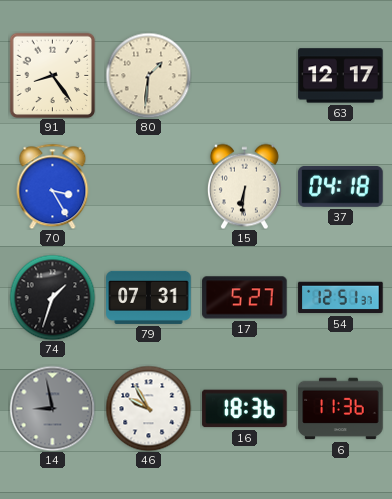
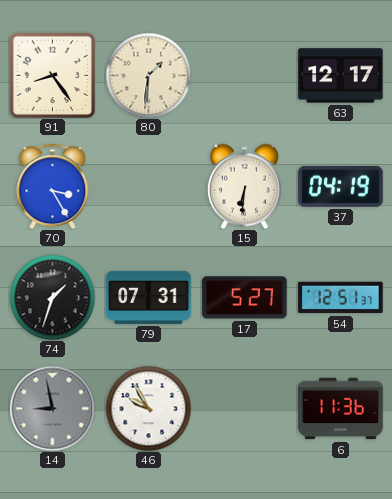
37: 04:18 -> 04:19
16: 18:36 -> none
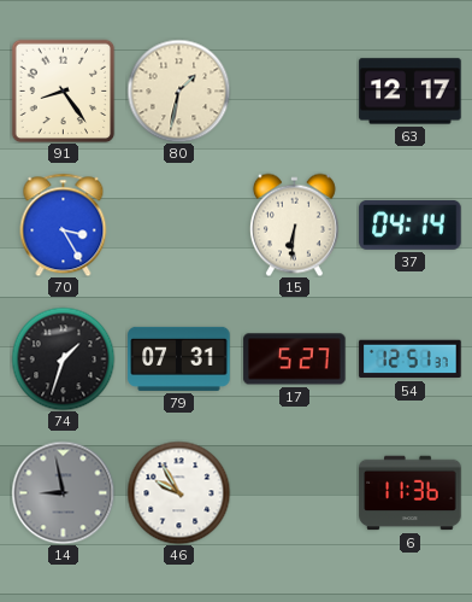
80: 1:31 -> 1:32
37: 04:19 -> 04:14
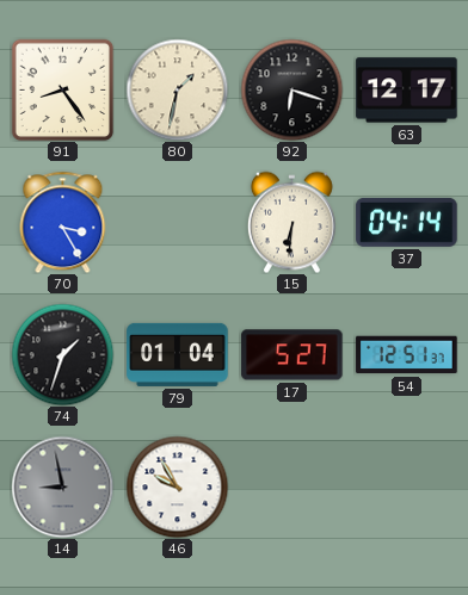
92: none -> 6:18
79: 07:31 -> 01:04
6: 11:36 -> none
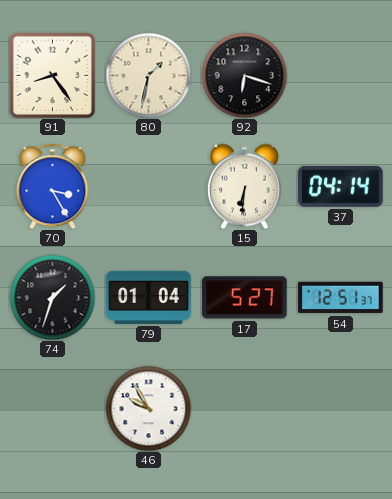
63: 12:17 -> none
14: 8:58 -> none
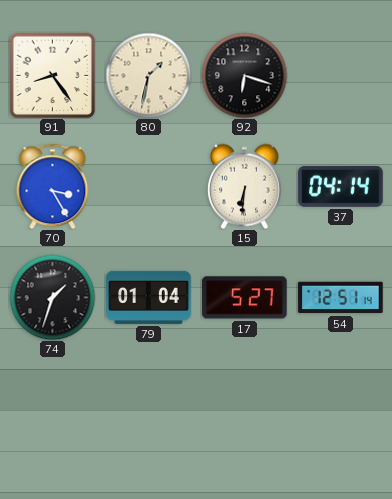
54: 12:51:37 -> 12:51:14
46: 9:55 -> none
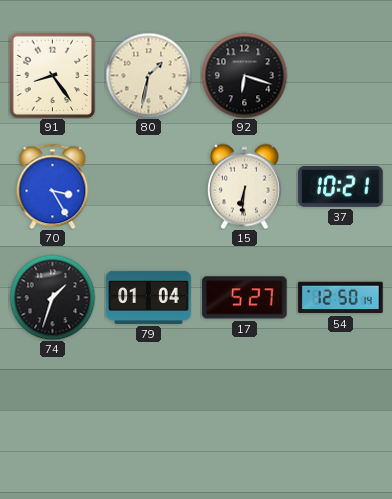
37: 04:14 -> 10:21
54: 12:51 -> 12:50
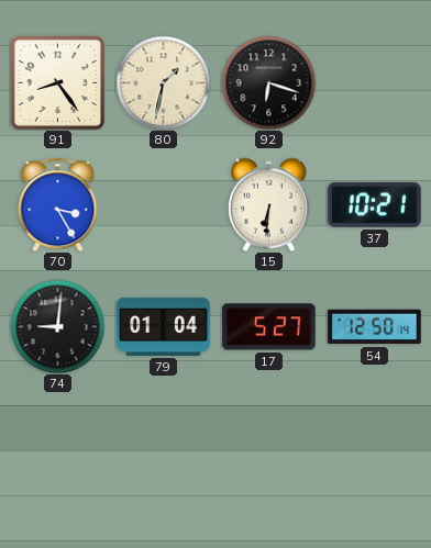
74: 1:33 -> 9:01
